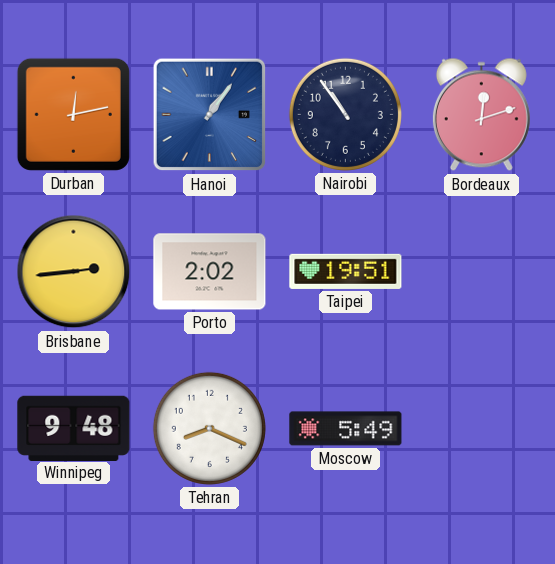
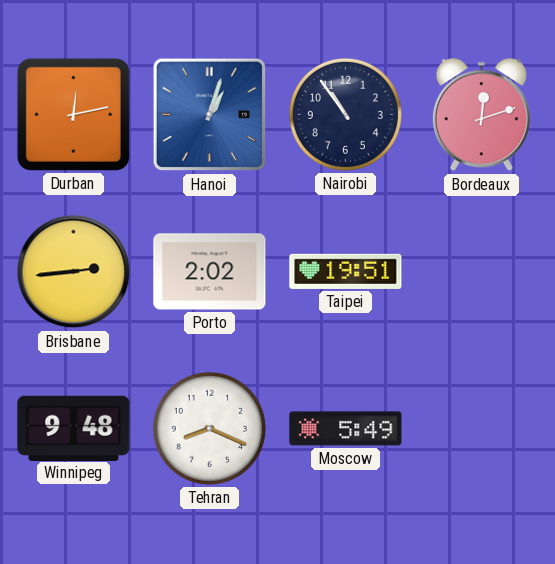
Hanoi: 1:06 -> 1:03
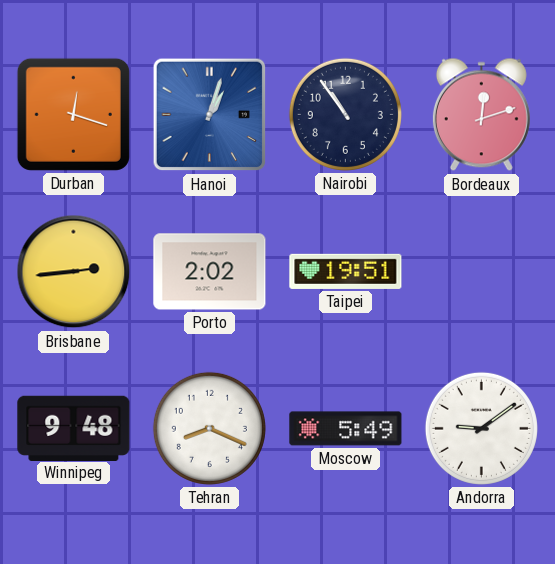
Durban: 12:13 -> 12:18
Andorra: none -> 9:09
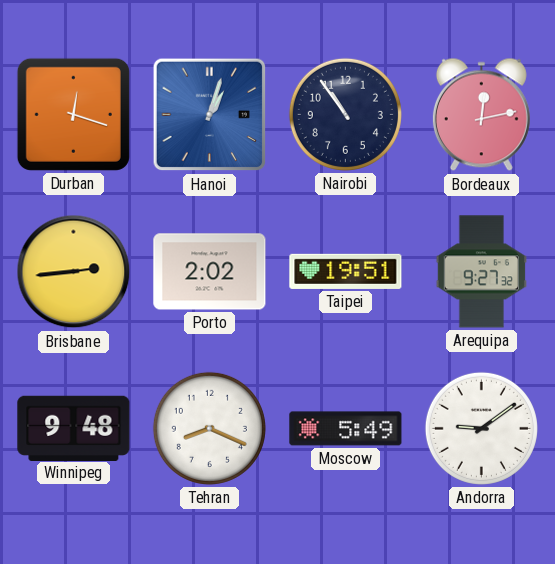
Bordeaux: 12:12 -> 12:13
Arequipa: none -> 9:27
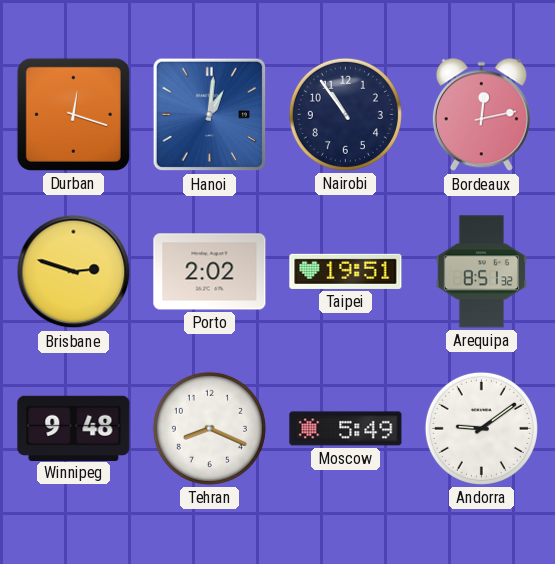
Hanoi: 1:03 -> 1:01
Brisbane: 2:44 -> 2:48
Arequipa: 9:27 -> 8:51
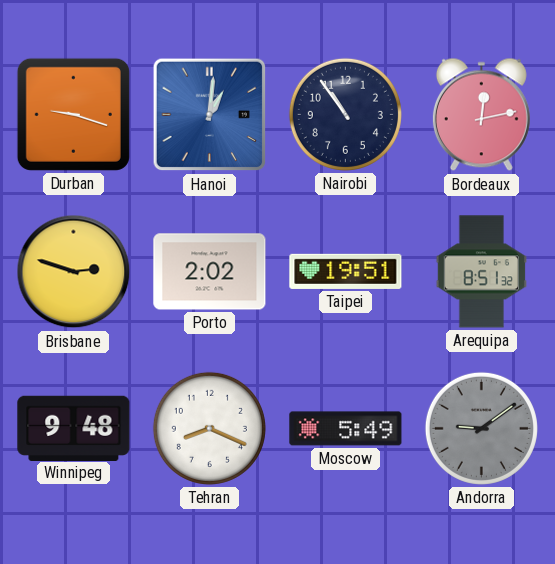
Durban: 12:18 -> 9:18
Andorra dial: white -> grey
